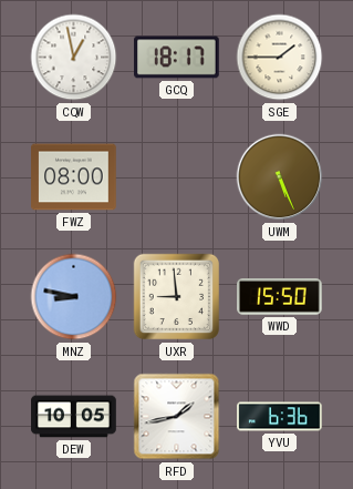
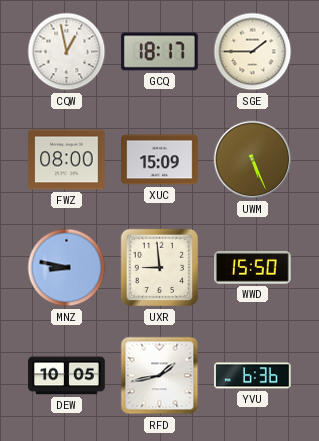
XUC: none -> 15:09
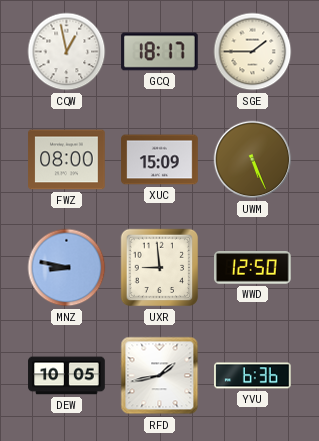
WWD: 15:50 -> 12:50
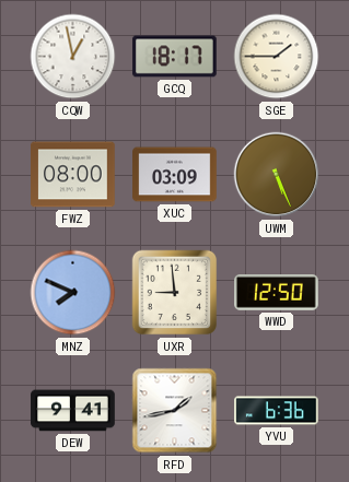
XUC: 15:09 -> 03:09
MNZ: 8:47 -> 7:49
DEW: 10:05 -> 9:41
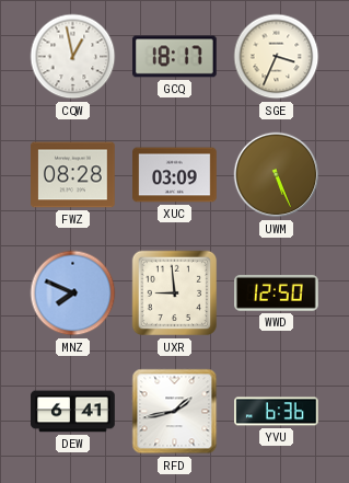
SGE: 1:45 -> 3:34
FWZ: 08:00 -> 08:28
DEW: 9:41 -> 6:41
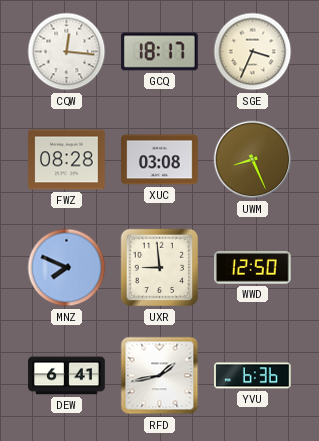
CQW: 12:58 -> 12:16
XUC: 03:09 -> 03:08
UWM: 5:26 -> 8:26
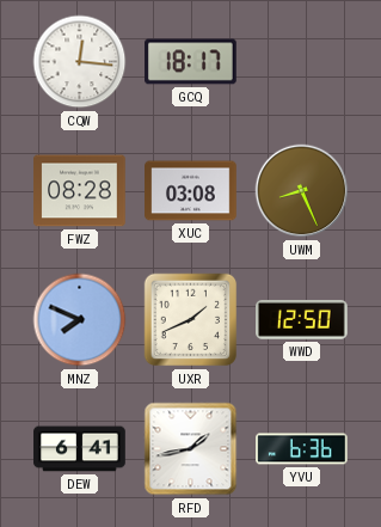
SGE: 3:34 -> none
UXR: 8:59 -> 1:41
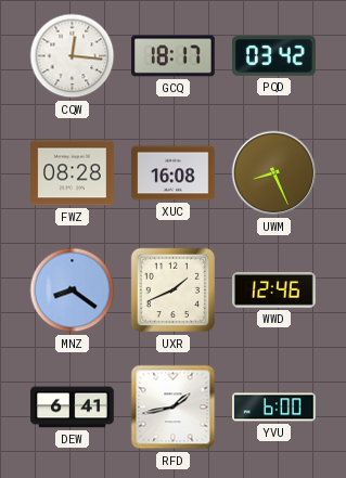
PQD: none -> 03:42
XUC: 03:08 -> 16:08
MNZ: 7:49 -> 8:21
WWD: 12:50 -> 12:46
YVU: 6:36 -> 6:00
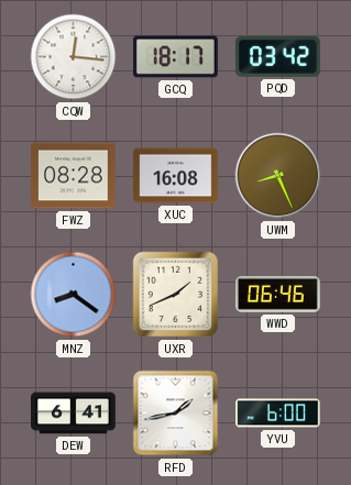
WWD: 12:46 -> 06:46
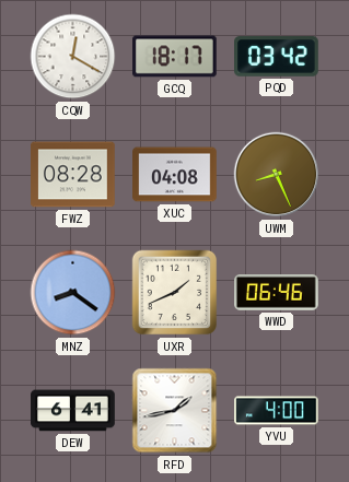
CQW: 12:16 -> 12:20
XUC: 16:08 -> 04:08
YVU: 6:00 -> 4:00
